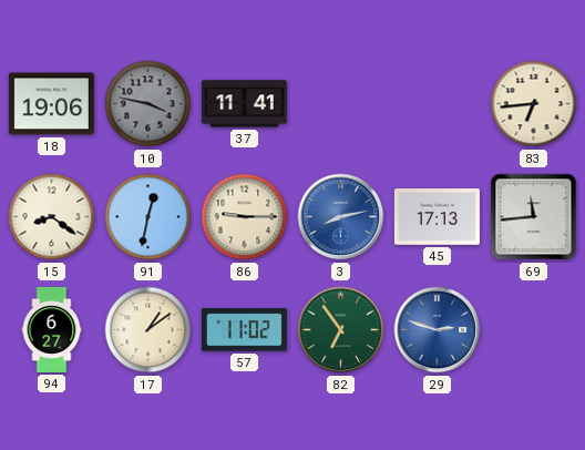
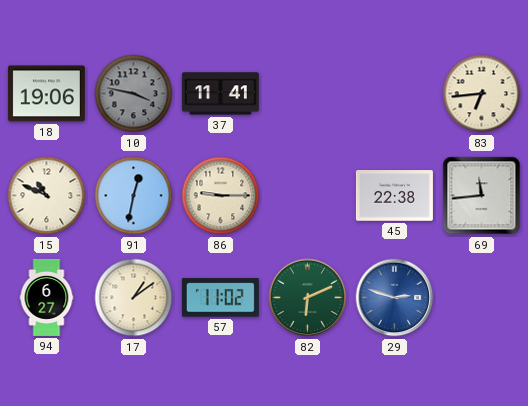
15: 8:21 -> 10:49
3: 8:13 -> none
45: 17:13 -> 22:38
82: 6:54 -> 6:11
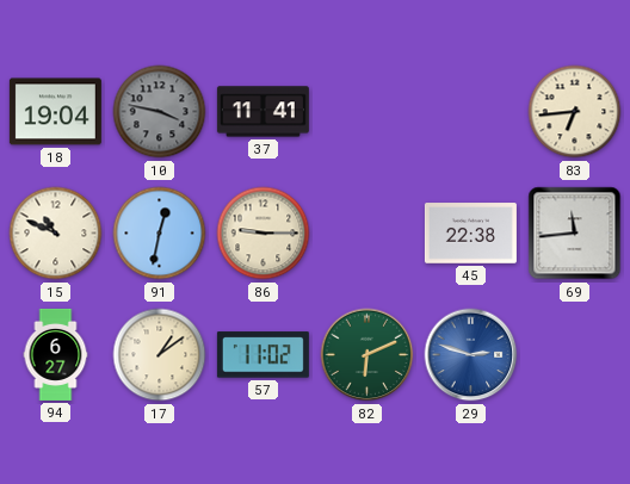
18: 19:06 -> 19:04
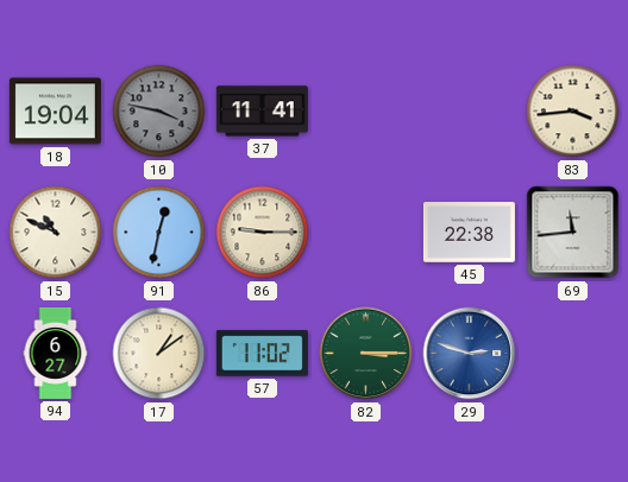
83: 6:44 -> 3:44
82: 6:11 -> 3:15
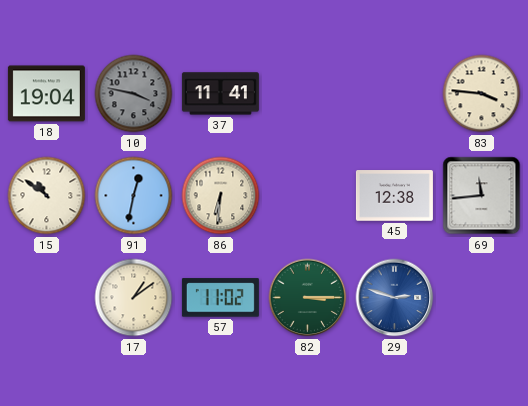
83: 3:44 -> 3:46
15: 10:49 -> 10:51
86: 9:15 -> 6:31
45: 22:38 -> 12:38
94: 6:27 -> none
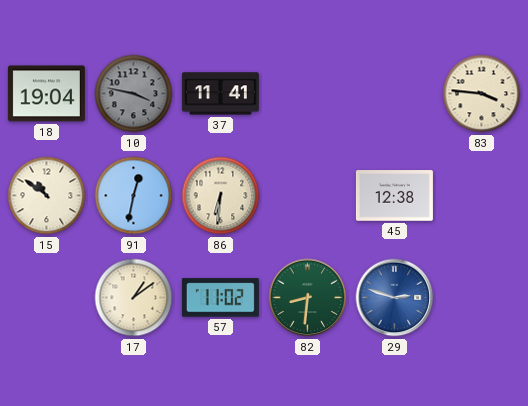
69: 11:44 -> none
82: 3:15 -> 8:31
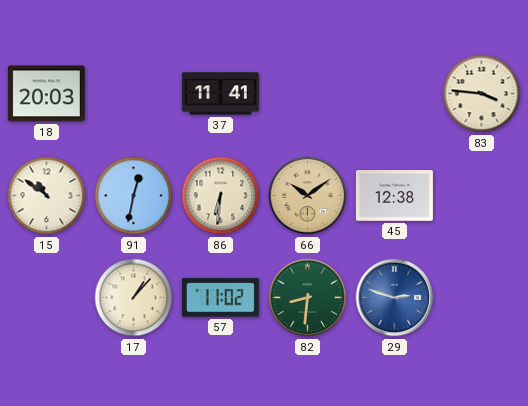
18: 19:04 -> 20:03
10: 3:47 -> none
66: none -> 10:09
17: 1:09 -> 1:07
